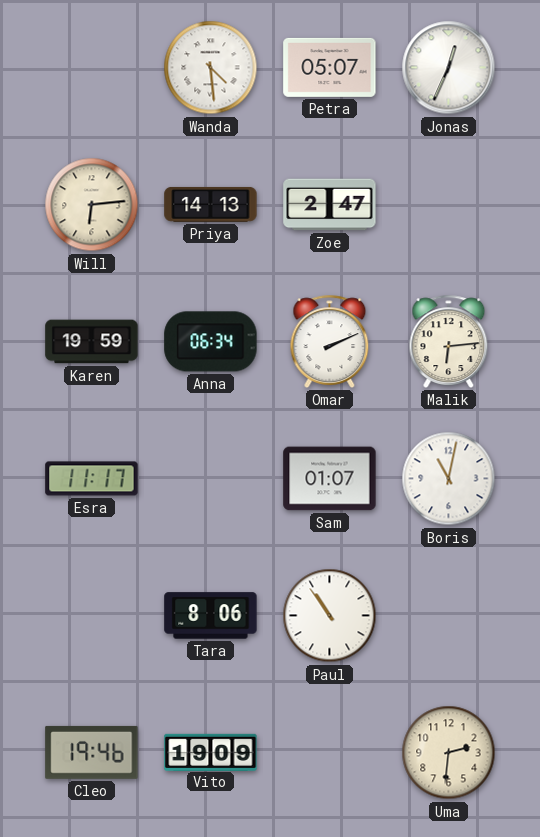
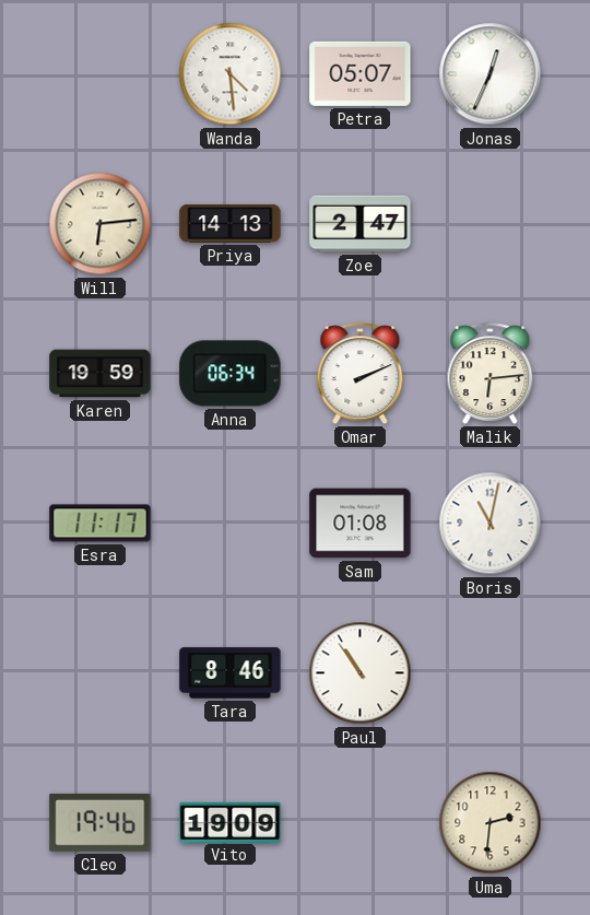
Sam: 01:07 -> 01:08
Tara: 8:06 -> 8:46
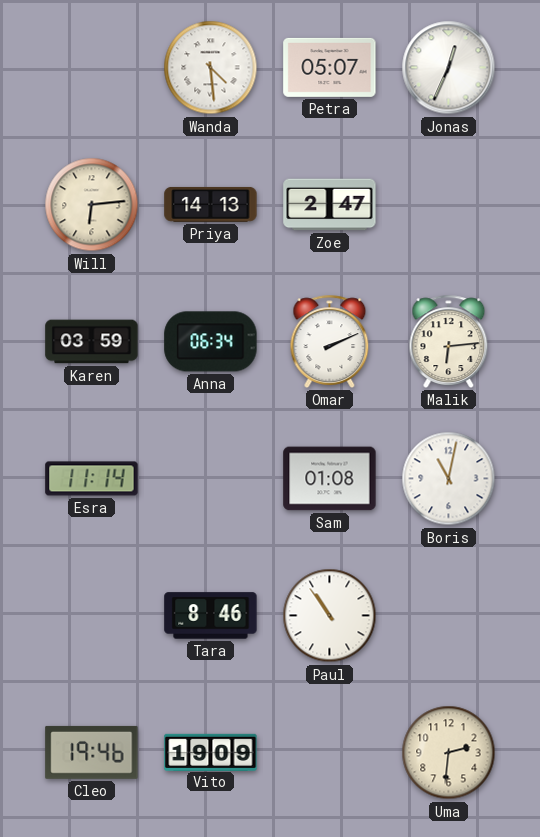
Karen: 19:59 -> 03:59
Esra: 11:17 -> 11:14
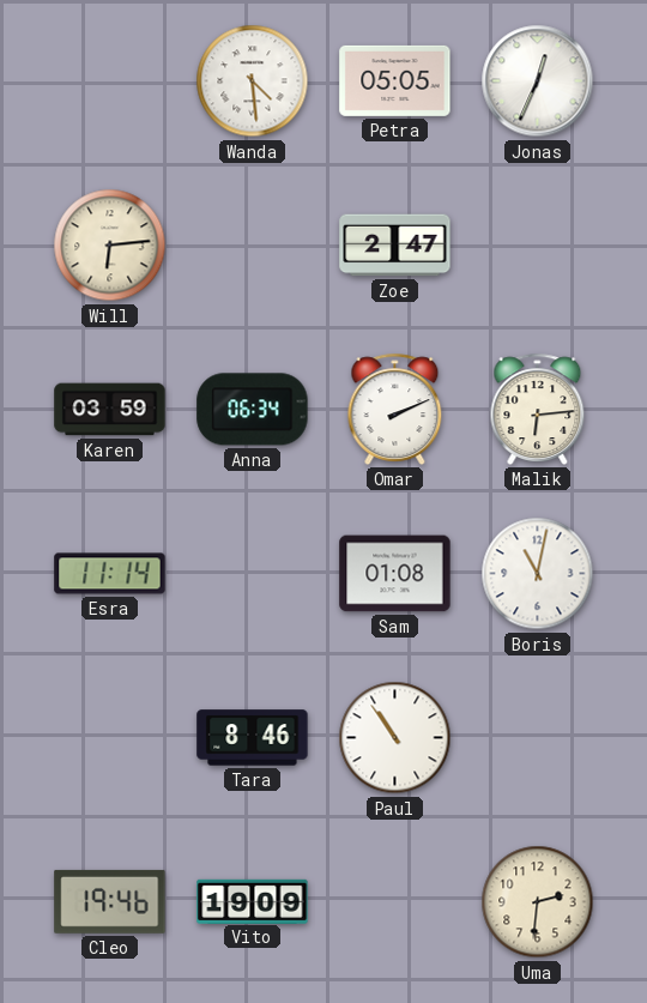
Petra: 05:07 -> 05:05
Priya: 14:13 -> none
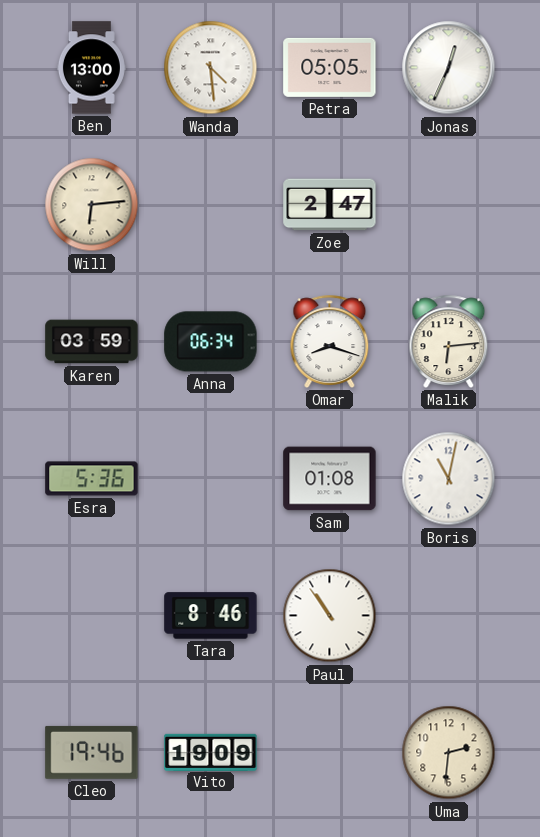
Ben: none -> 13:00
Omar: 2:11 -> 8:18
Esra: 11:14 -> 5:36
